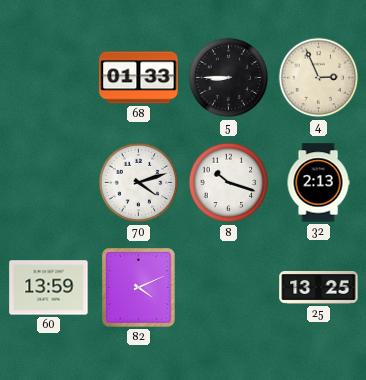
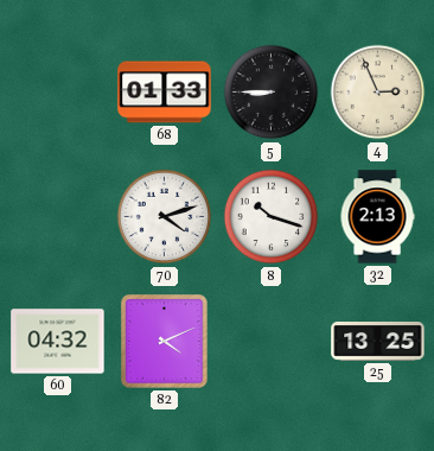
60: 13:59 -> 04:32
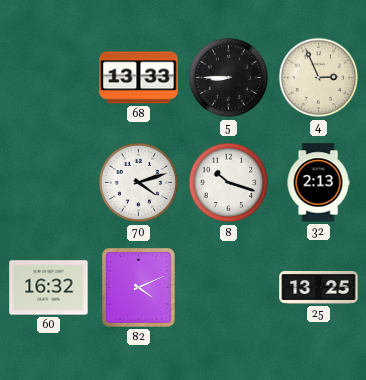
68: 01:33 -> 13:33
60: 04:32 -> 16:32
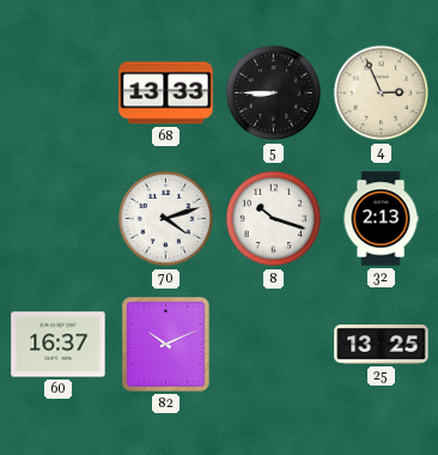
60: 16:32 -> 16:37
82: 4:11 -> 10:11
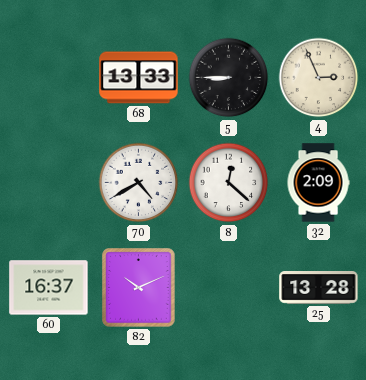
70: 4:12 -> 4:40
8: 10:18 -> 12:22
32: 2:13 -> 2:09
25: 13:25 -> 13:28
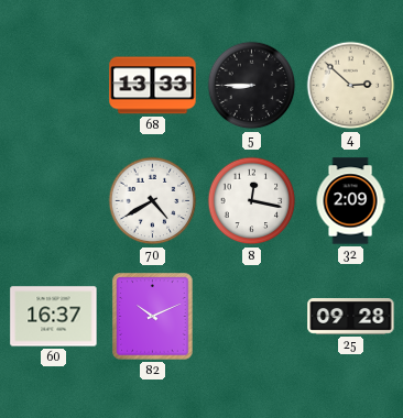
4: 2:56 -> 2:52
8: 12:22 -> 12:17
25: 13:28 -> 09:28
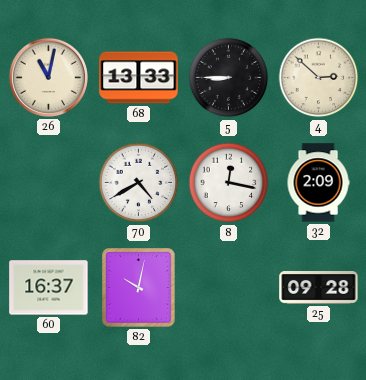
26: none -> 11:02
82: 10:11 -> 10:02
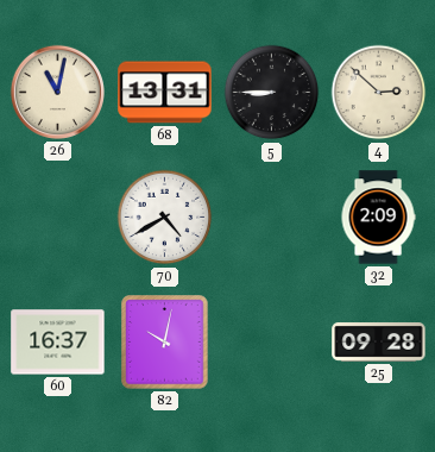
68: 13:33 -> 13:31
8: 12:17 -> none
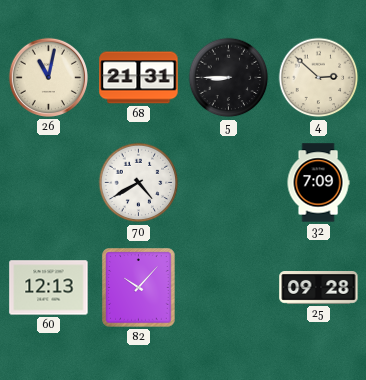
68: 13:31 -> 21:31
32: 2:09 -> 7:09
60: 16:37 -> 12:13
82: 10:02 -> 10:07
